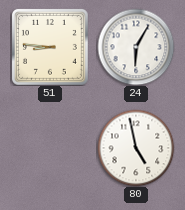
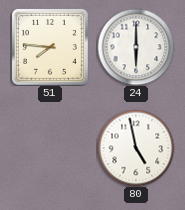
51: 8:46 -> 7:46
24: 6:05 -> 6:00
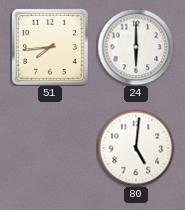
51: 7:46 -> 7:44
80: 4:58 -> 5:01
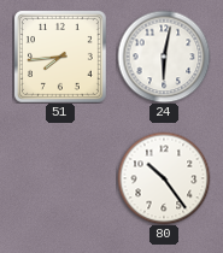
24: 6:00 -> 6:02
80: 5:01 -> 10:24
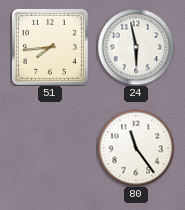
24: 6:02 -> 5:58
80: 10:24 -> 11:24
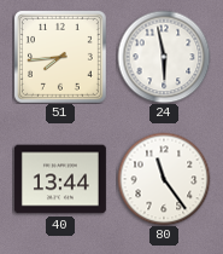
40: none -> 13:44
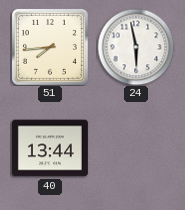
80: 11:24 -> none
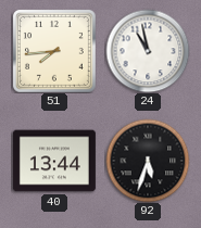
24: 5:58 -> 10:58
92: none -> 5:33
